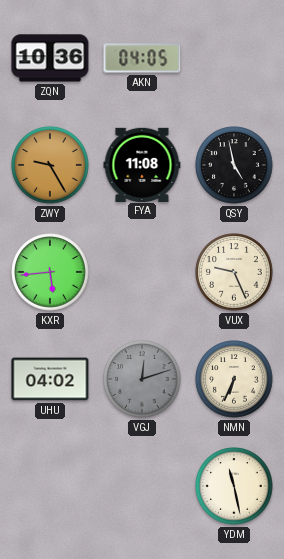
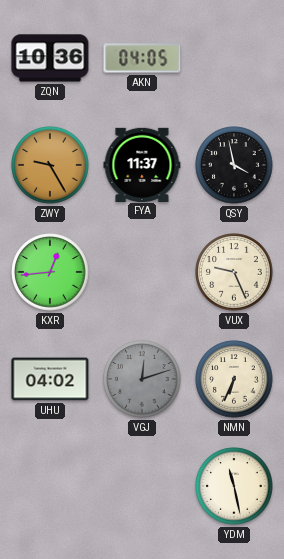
FYA: 11:08 -> 11:37
QSY: 4:58 -> 3:58
KXR: 5:44 -> 12:44
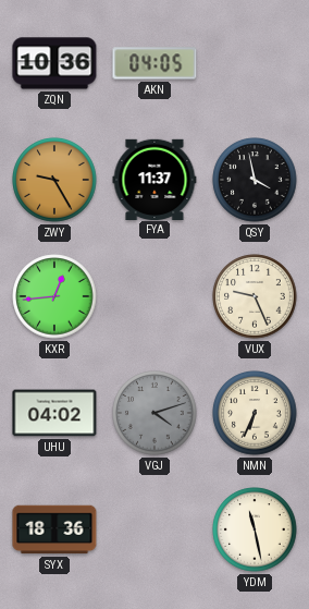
VGJ: 12:12 -> 4:12
SYX: none -> 18:36
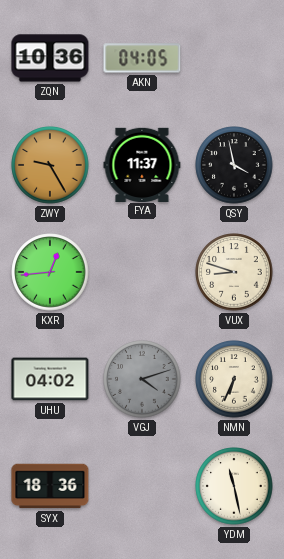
VUX: 9:26 -> 8:48
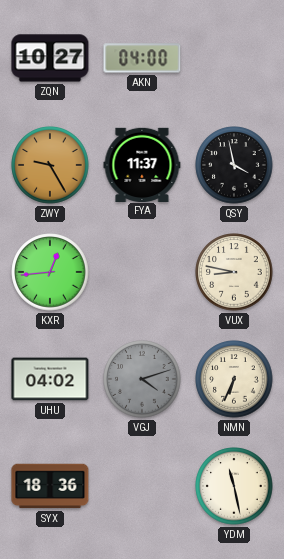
ZQN: 10:36 -> 10:27
AKN: 04:05 -> 04:00
VUX: 8:48 -> 8:47
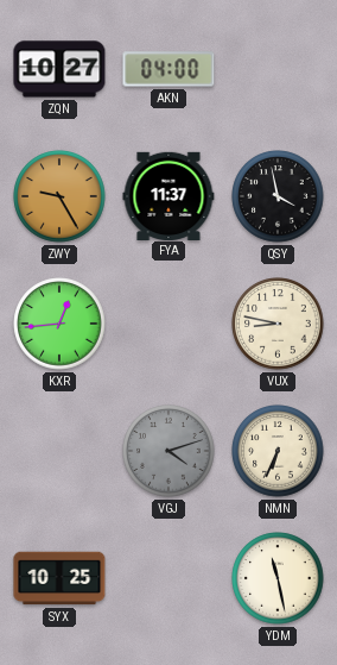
UHU: 04:02 -> none
SYX: 18:36 -> 10:25
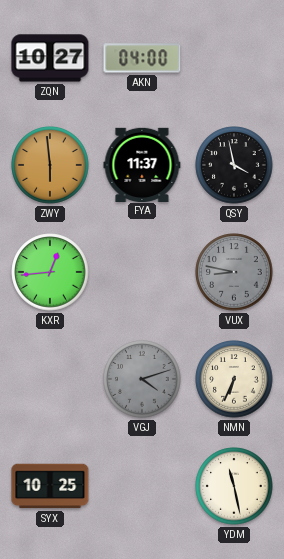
ZWY: 9:25 -> 5:59
VUX dial: cream -> grey
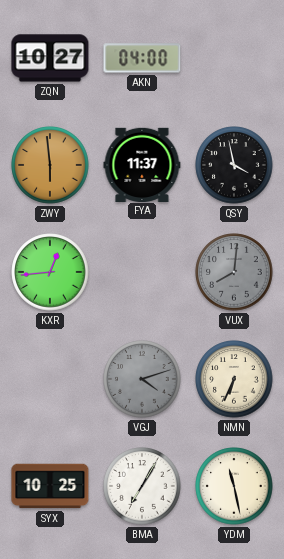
VUX: 8:47 -> 8:01
BMA: none -> 7:05
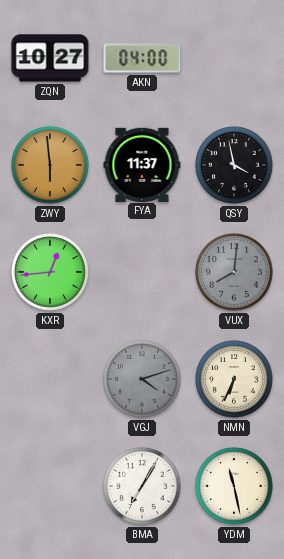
SYX: 10:25 -> none
